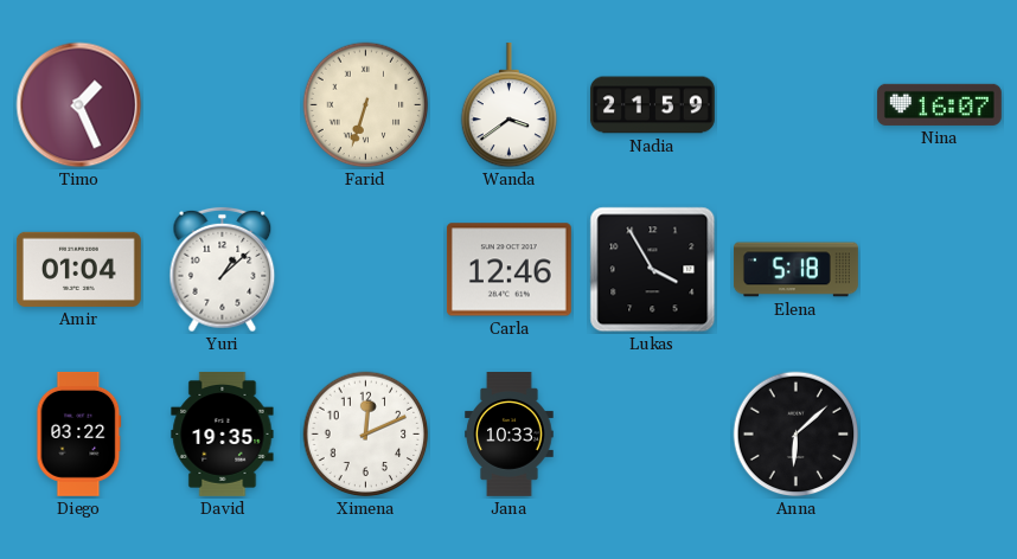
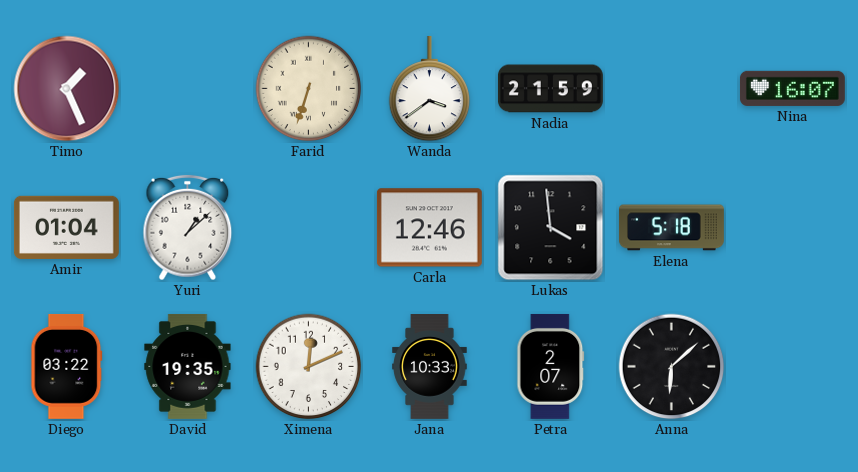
Lukas: 3:55 -> 3:59
Petra: none -> 2:07
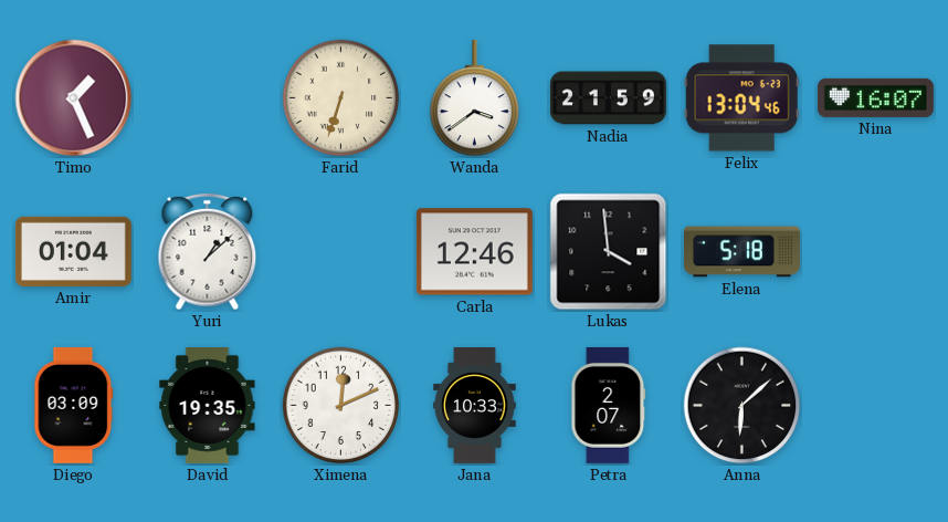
Felix: none -> 13:04
Diego: 03:22 -> 03:09
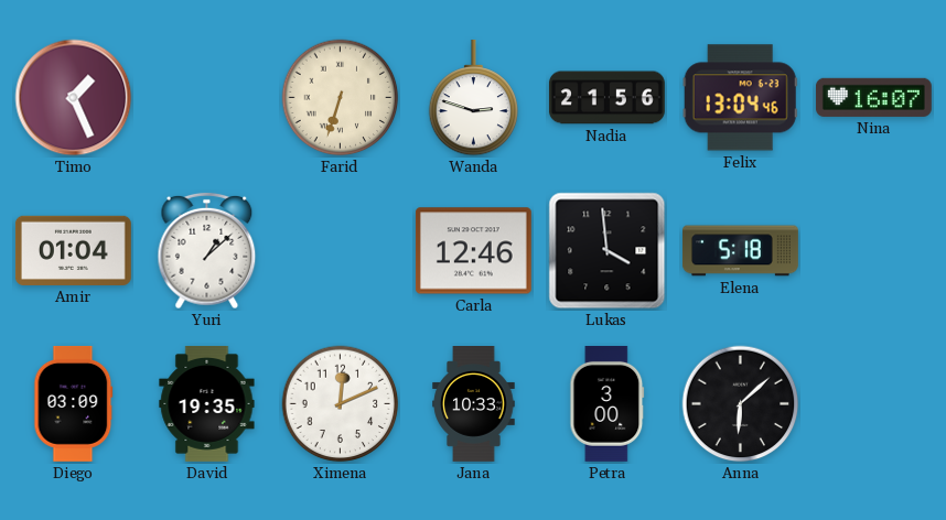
Wanda: 3:39 -> 2:48
Nadia: 21:59 -> 21:56
Petra: 2:07 -> 3:00
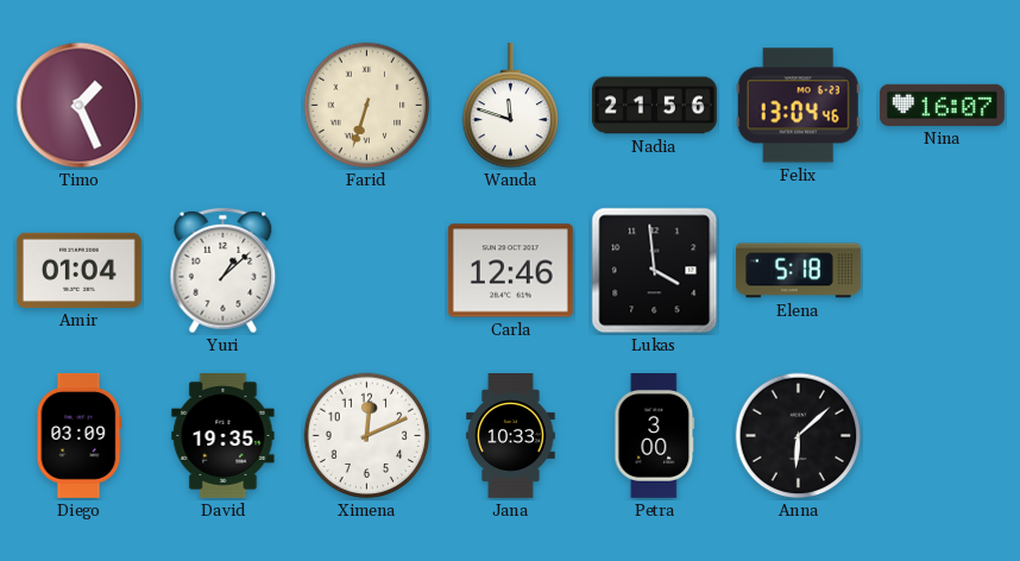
Wanda: 2:48 -> 11:48
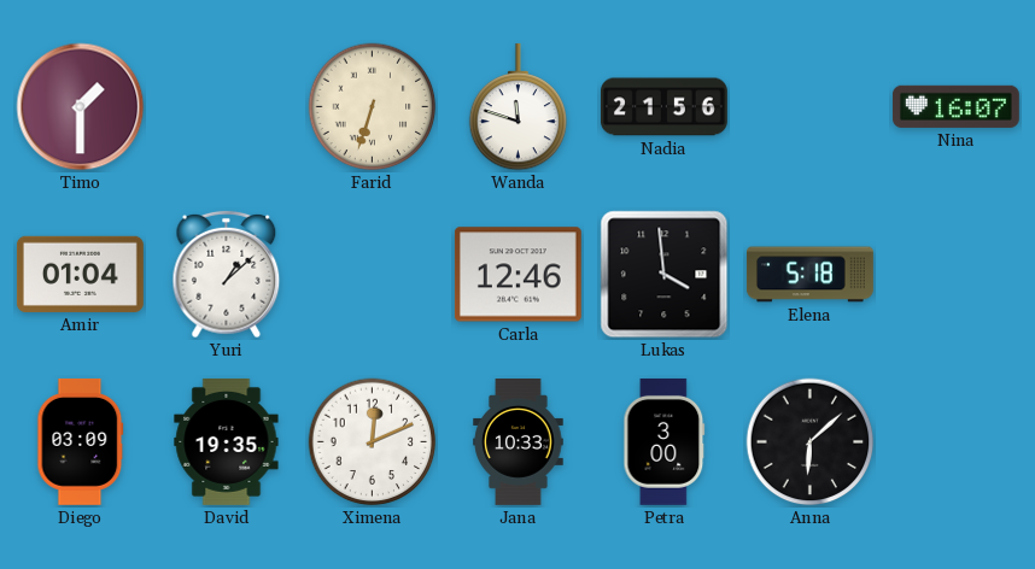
Timo: 1:26 -> 1:30
Felix: 13:04 -> none
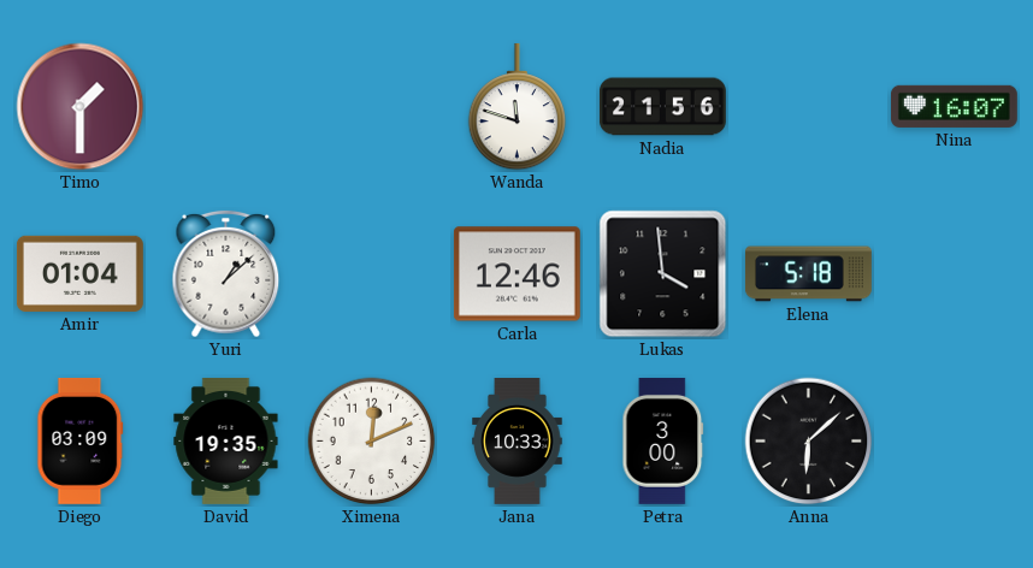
Farid: 6:33 -> none
